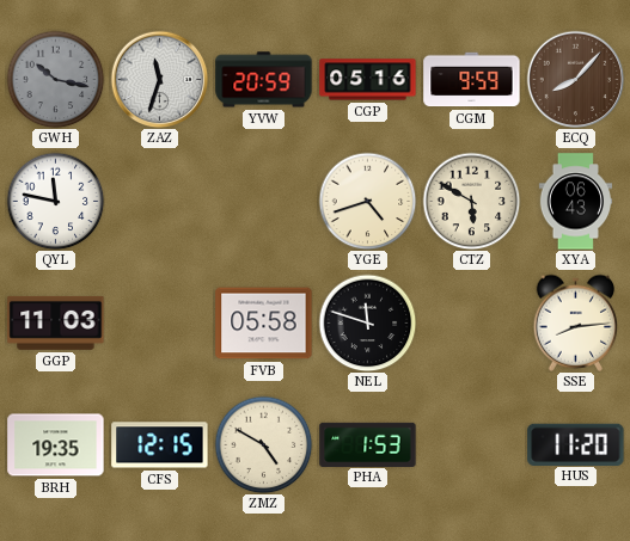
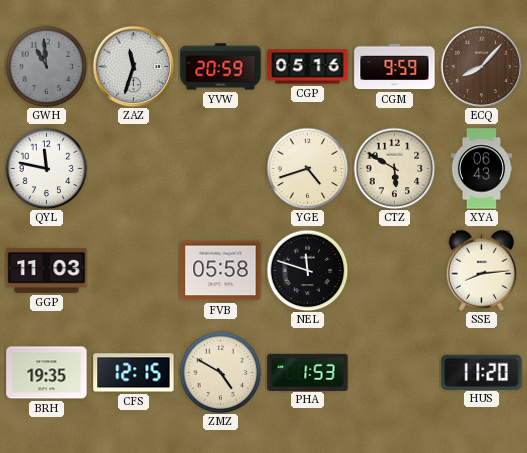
GWH: 10:17 -> 10:59
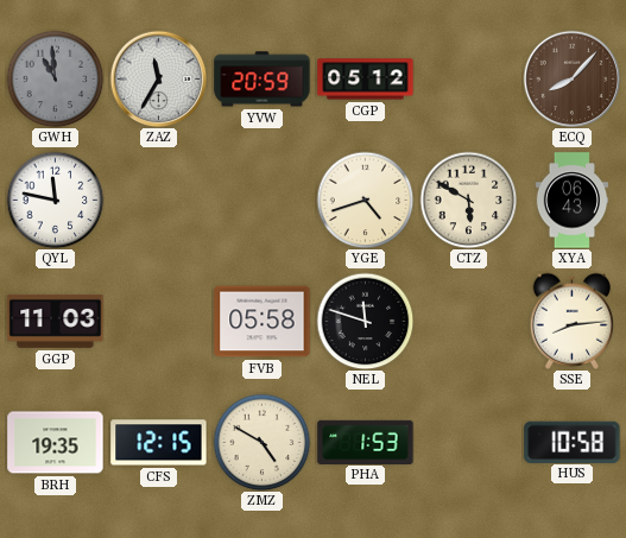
ZAZ: 11:33 -> 11:35
CGP: 05:16 -> 05:12
CGM: 9:59 -> none
HUS: 11:20 -> 10:58
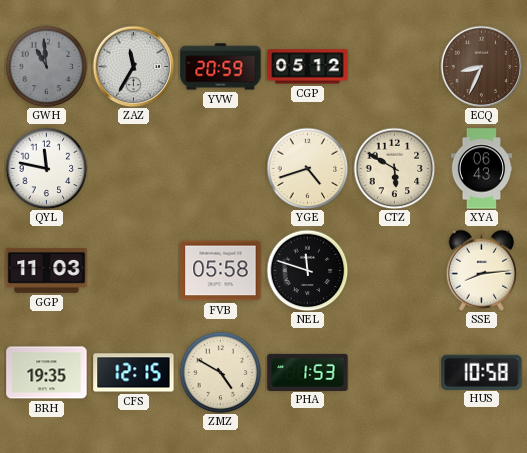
ECQ: 8:07 -> 8:34
